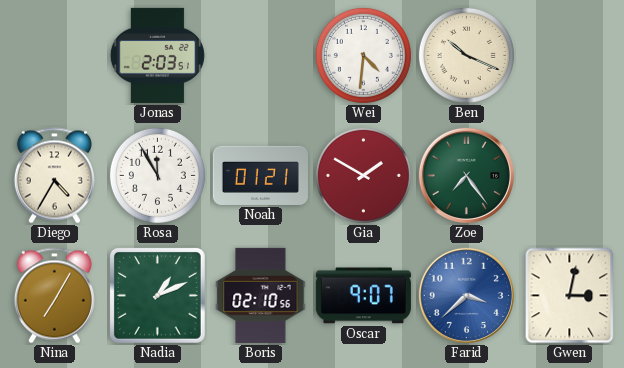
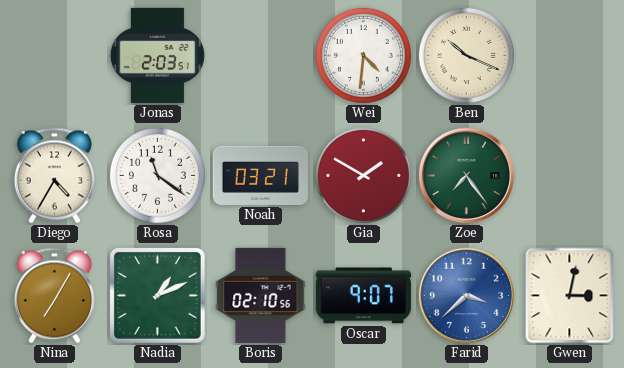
Rosa: 11:55 -> 11:21
Noah: 01:21 -> 03:21
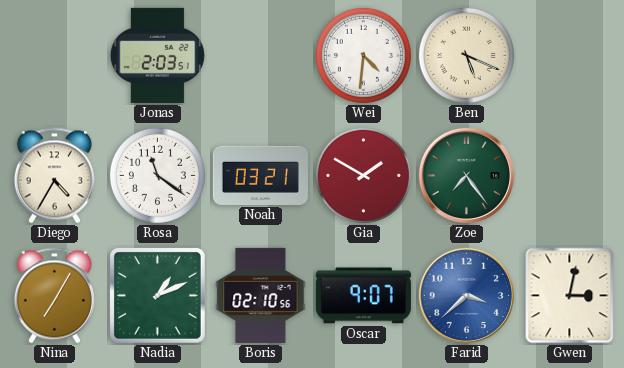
Ben: 10:19 -> 5:19
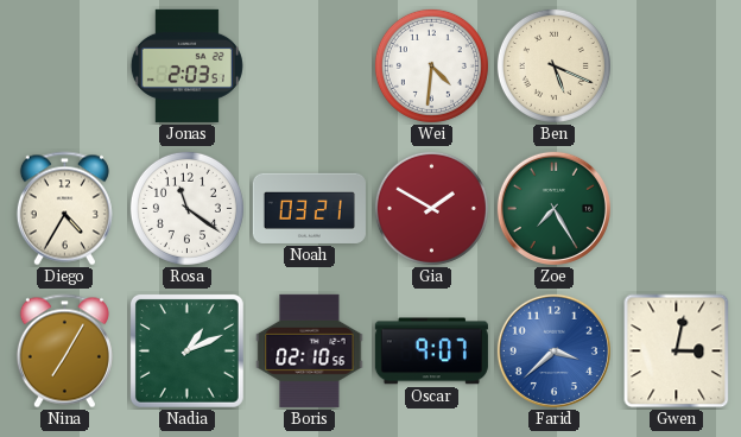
Zoe: 7:24 -> 7:25
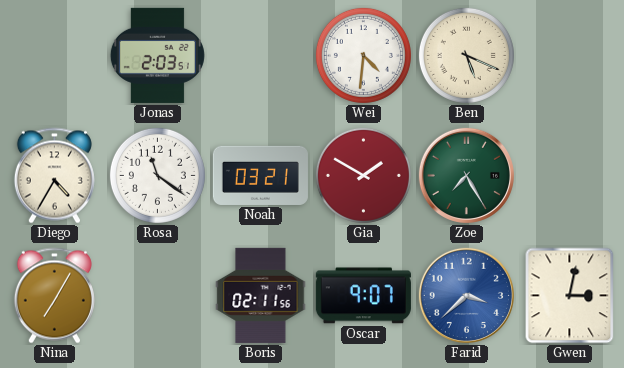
Nadia: 1:11 -> none
Boris: 02:10 -> 02:11
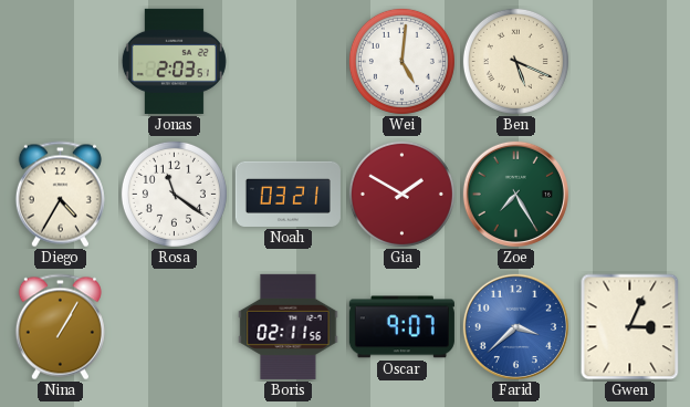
Wei: 4:31 -> 5:01
Nina: 7:05 -> 1:05
Gwen: 3:02 -> 3:04
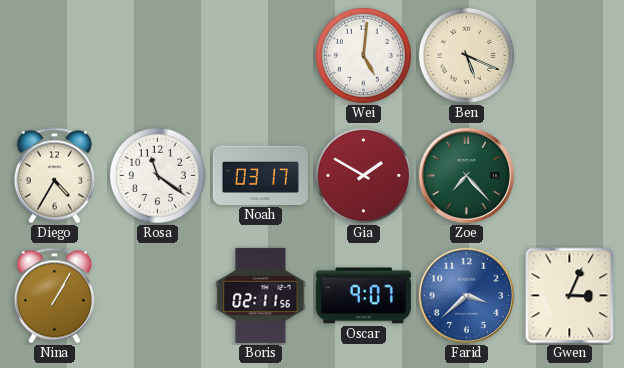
Jonas: 2:03 -> none
Noah: 03:21 -> 03:17
Zoe: 7:25 -> 7:23
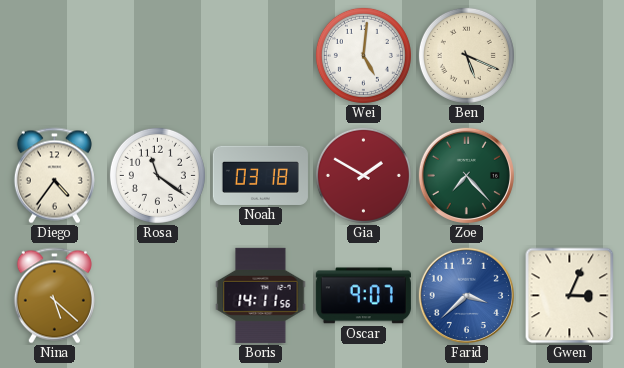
Diego: 4:35 -> 4:36
Noah: 03:17 -> 03:18
Nina: 1:05 -> 5:22
Boris: 02:11 -> 14:11
